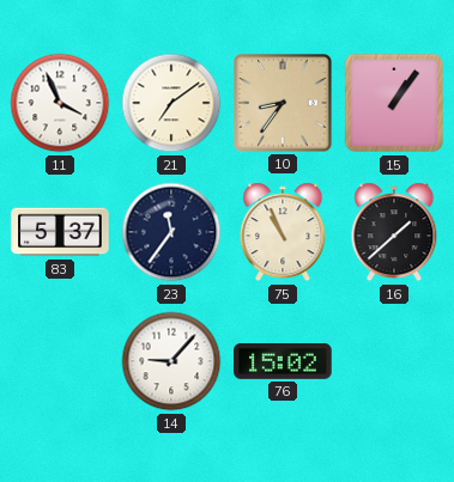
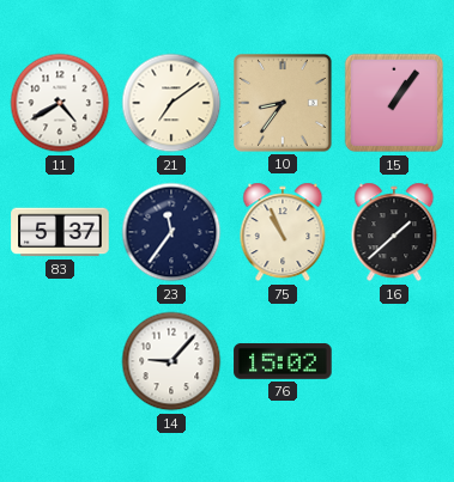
11: 3:56 -> 4:40
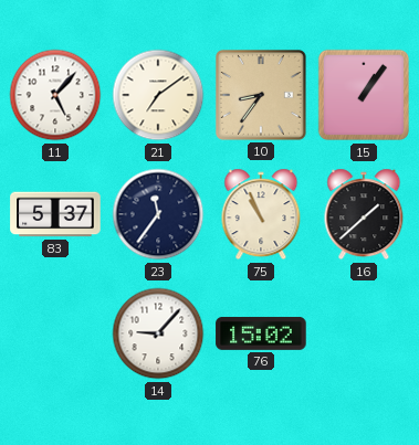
11: 4:40 -> 5:07
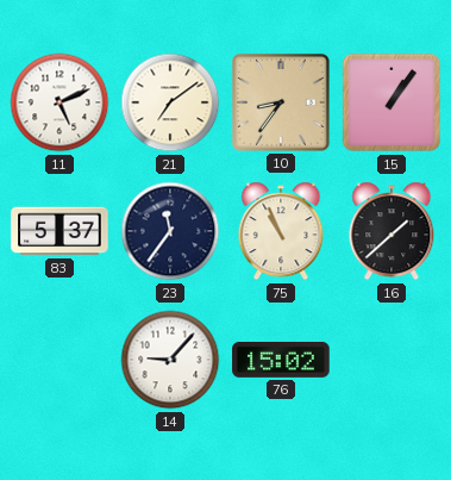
11: 5:07 -> 5:11
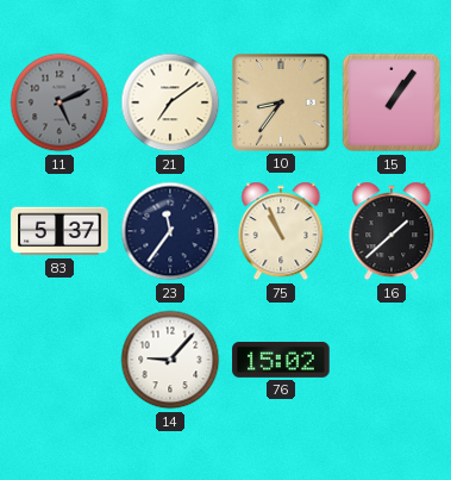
11 dial: white -> grey
